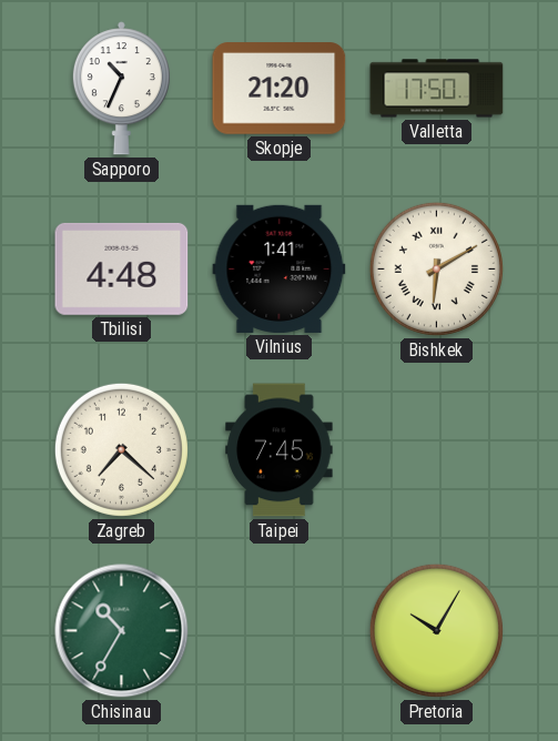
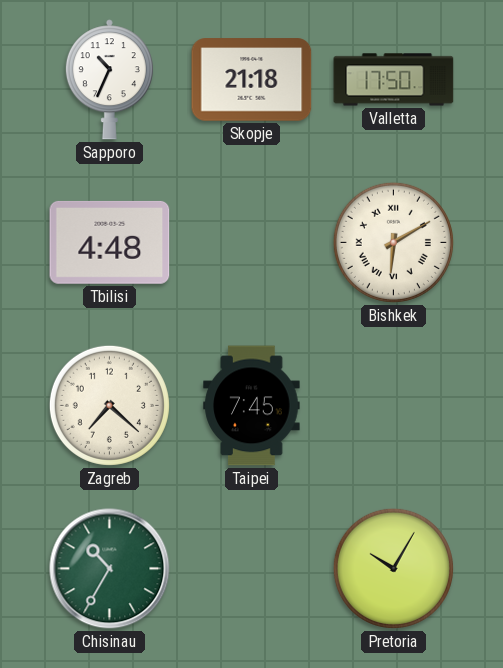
Skopje: 21:20 -> 21:18
Vilnius: 1:41 -> none
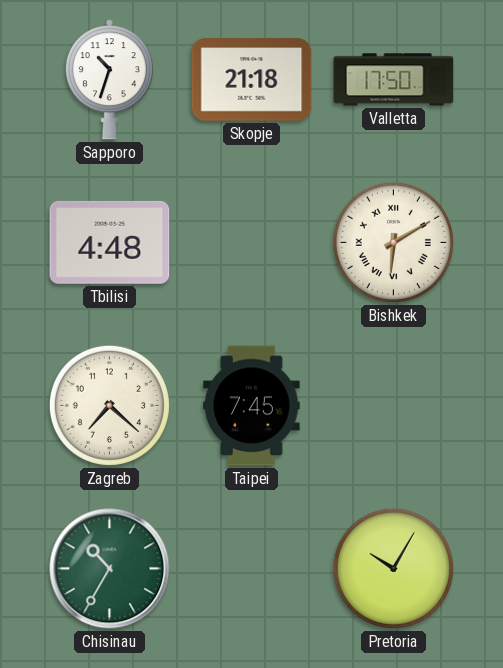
Sapporo: 10:34 -> 10:33
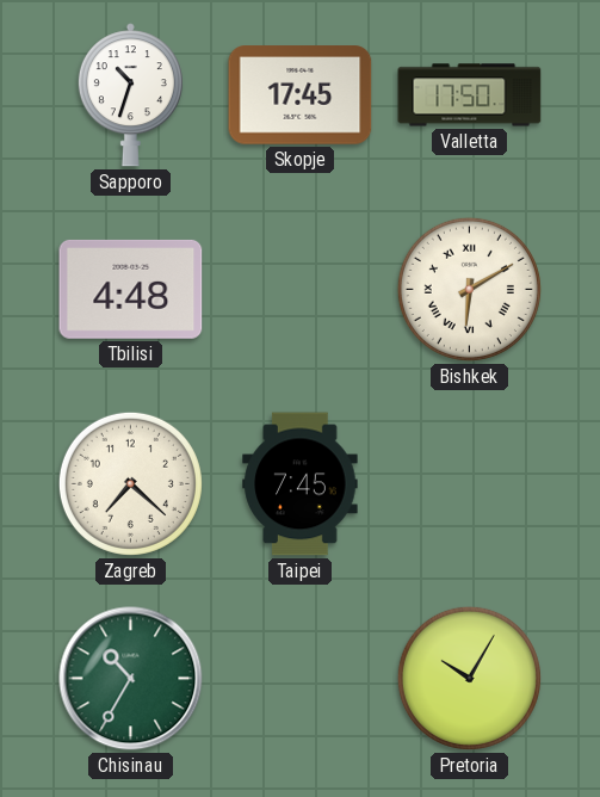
Skopje: 21:18 -> 17:45
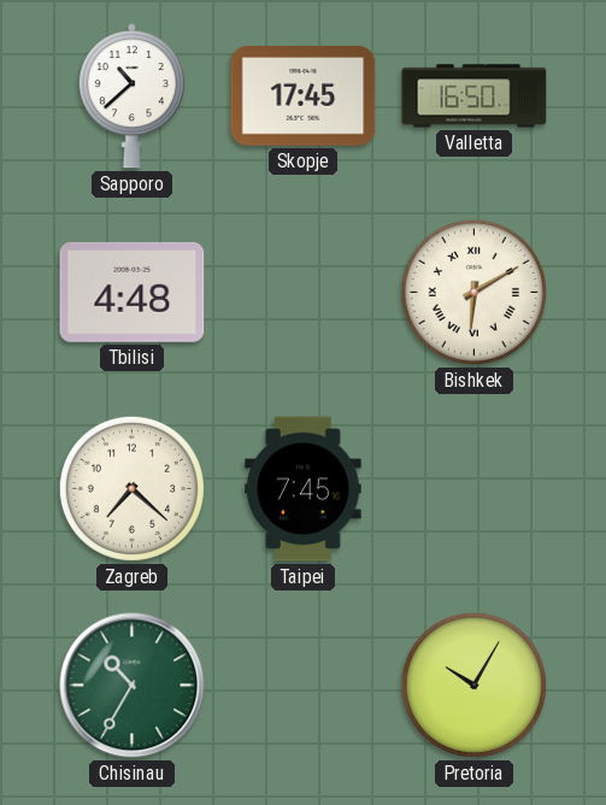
Sapporo: 10:33 -> 10:38
Valletta: 17:50 -> 16:50
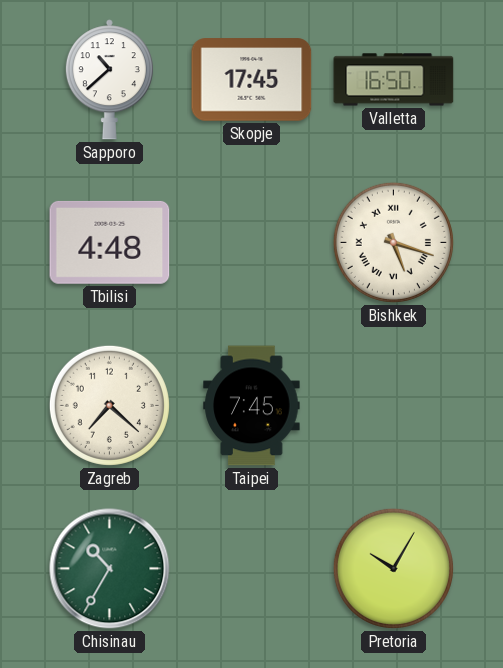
Bishkek: 6:10 -> 5:18
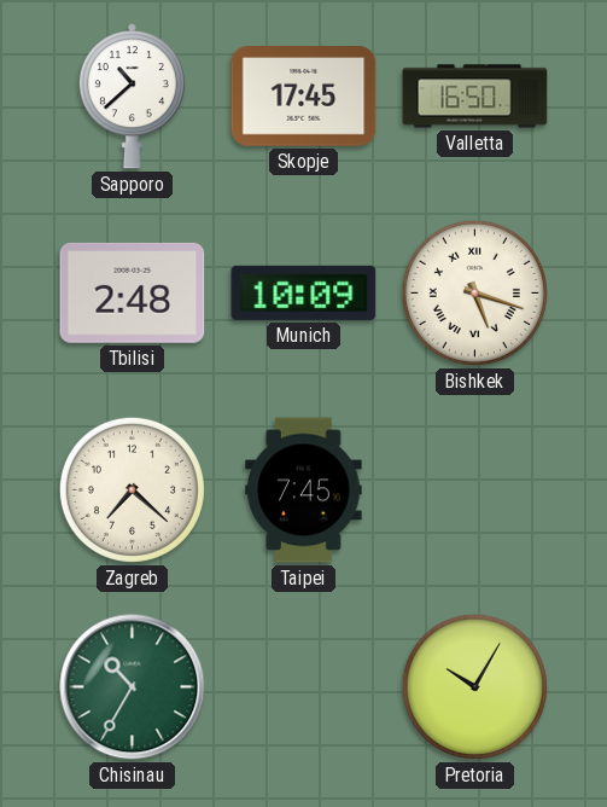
Tbilisi: 4:48 -> 2:48
Munich: none -> 10:09
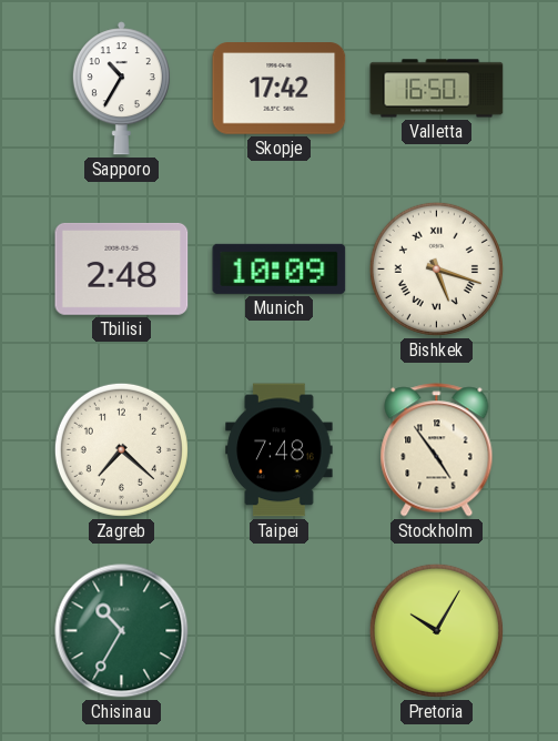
Sapporo: 10:38 -> 10:35
Skopje: 17:45 -> 17:42
Taipei: 7:45 -> 7:48
Stockholm: none -> 4:54
